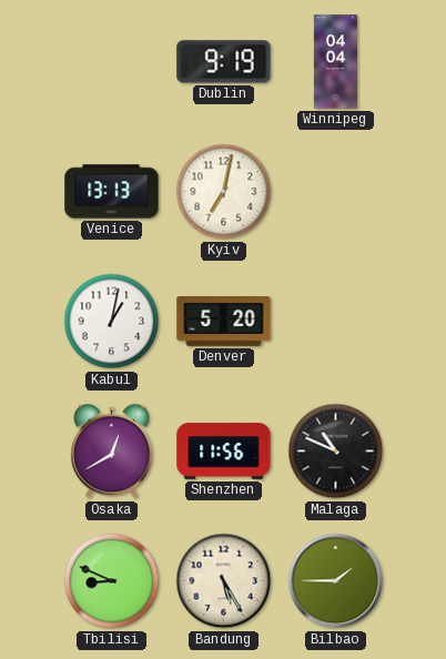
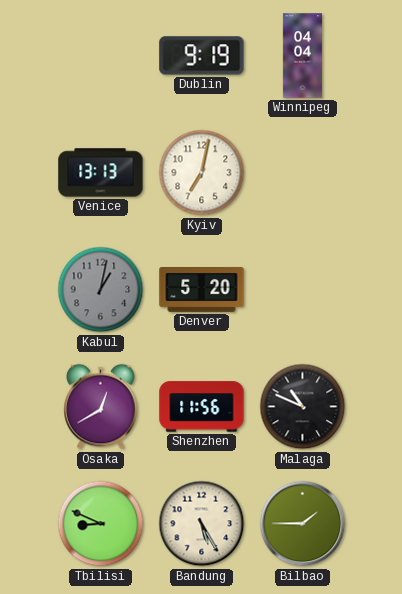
Kabul dial: white -> grey
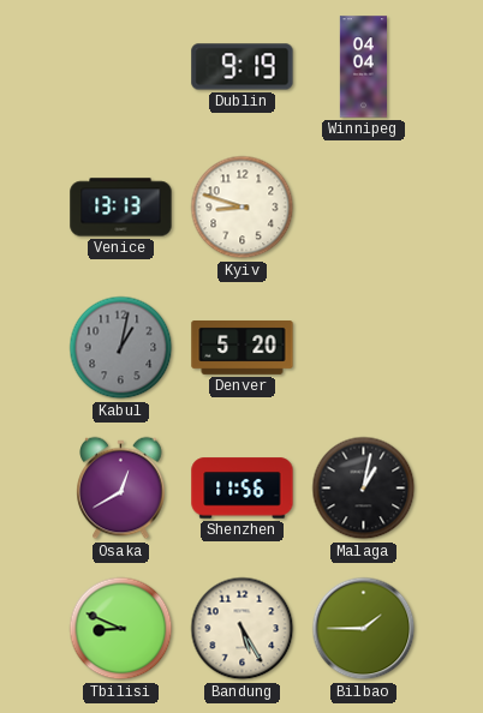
Kyiv: 7:02 -> 8:48
Malaga: 10:49 -> 1:02
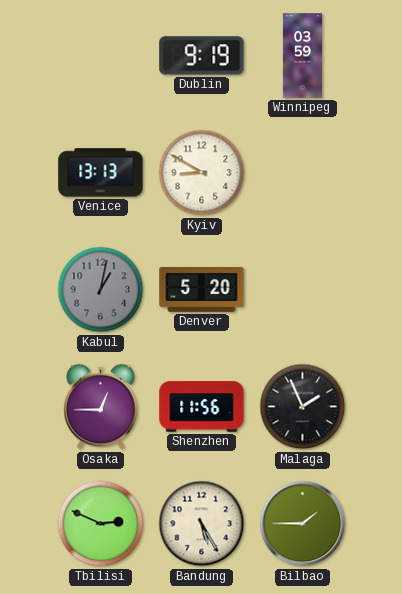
Winnipeg: 04:04 -> 03:59
Kyiv: 8:48 -> 8:50
Osaka: 12:40 -> 12:45
Malaga: 1:02 -> 1:56
Tbilisi: 8:49 -> 2:49
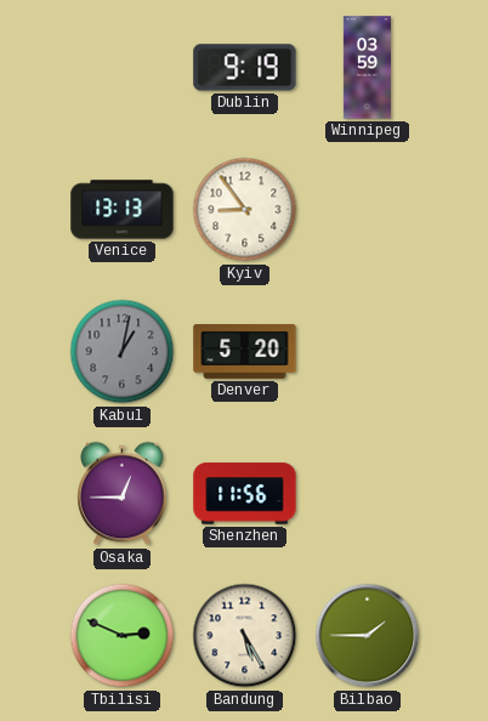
Kyiv: 8:50 -> 8:54
Malaga: 1:56 -> none
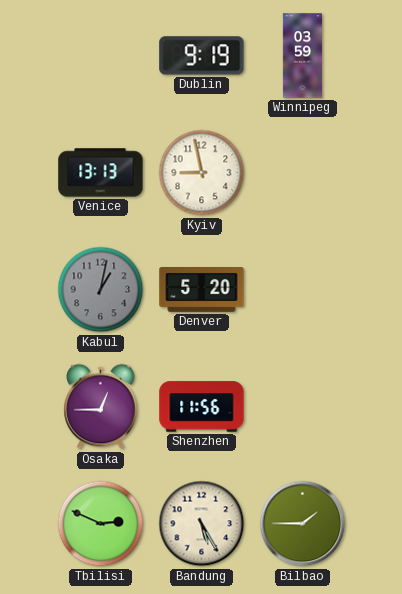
Kyiv: 8:54 -> 8:58
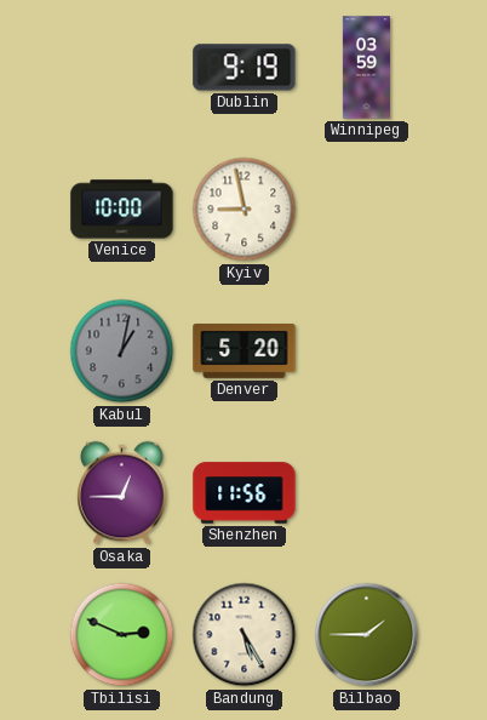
Venice: 13:13 -> 10:00
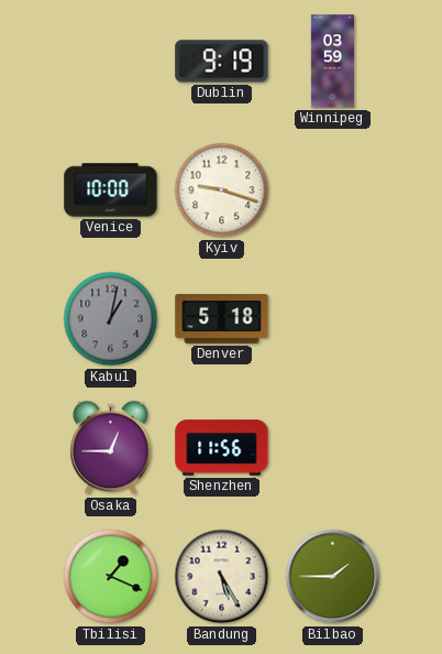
Kyiv: 8:58 -> 9:18
Denver: 5:20 -> 5:18
Tbilisi: 2:49 -> 1:19
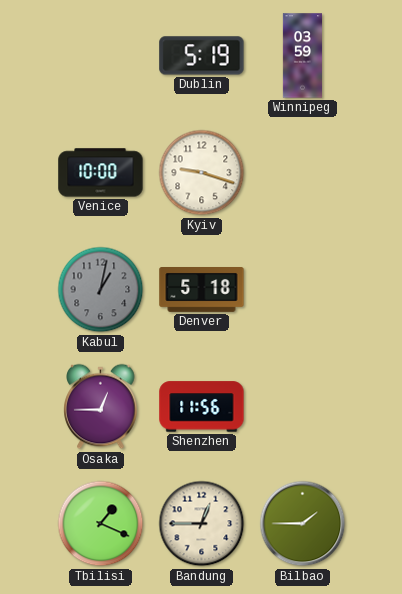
Dublin: 9:19 -> 5:19
Bandung: 5:25 -> 12:45
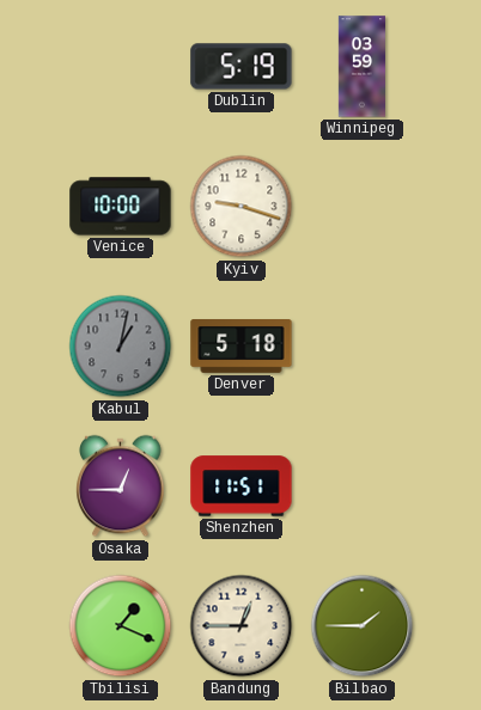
Shenzhen: 11:56 -> 11:51
